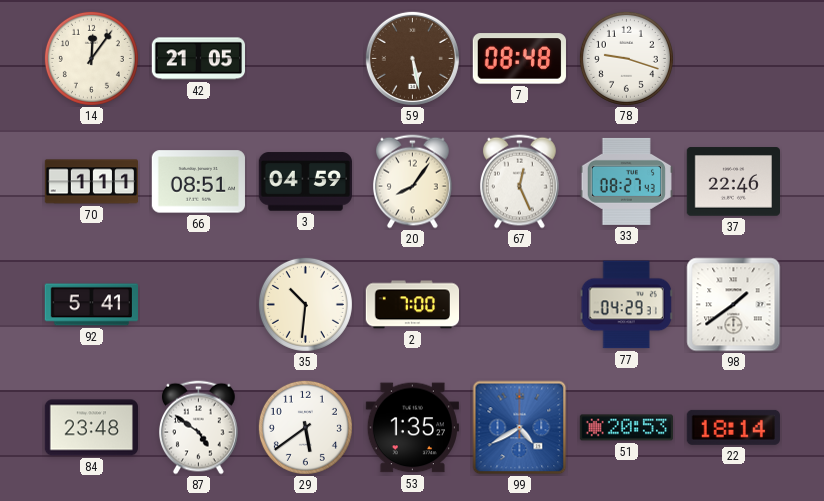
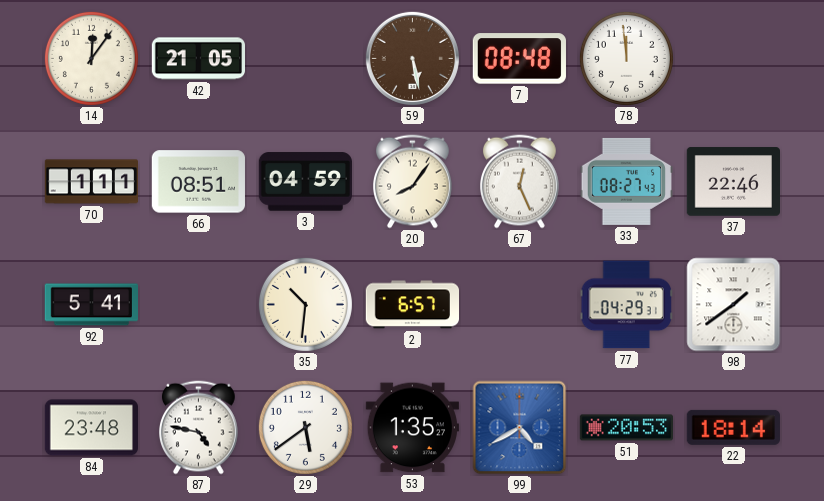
78: 9:18 -> 11:59
2: 7:00 -> 6:57
87: 4:51 -> 4:47
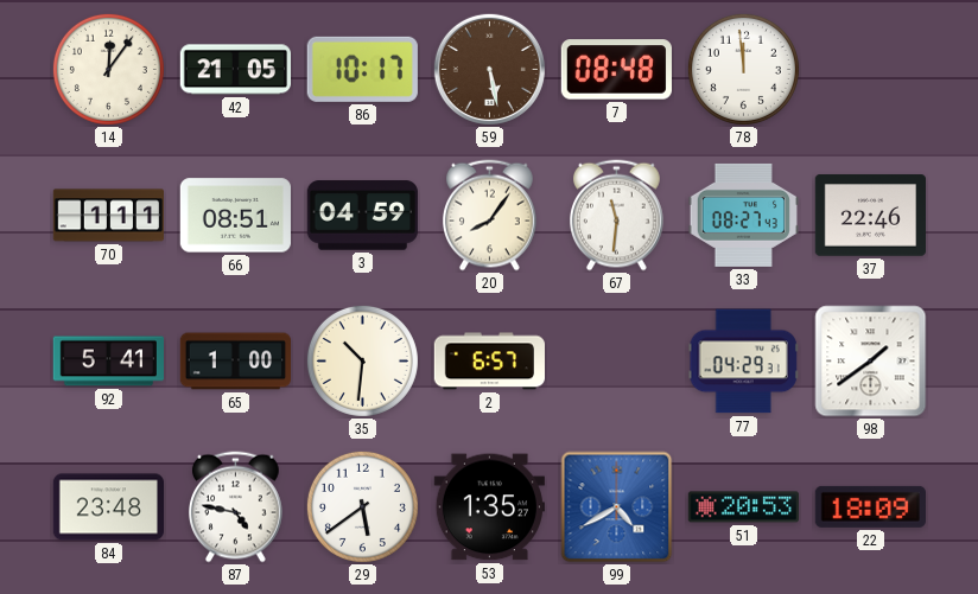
86: none -> 10:17
67: 12:26 -> 11:31
65: none -> 1:00
22: 18:14 -> 18:09
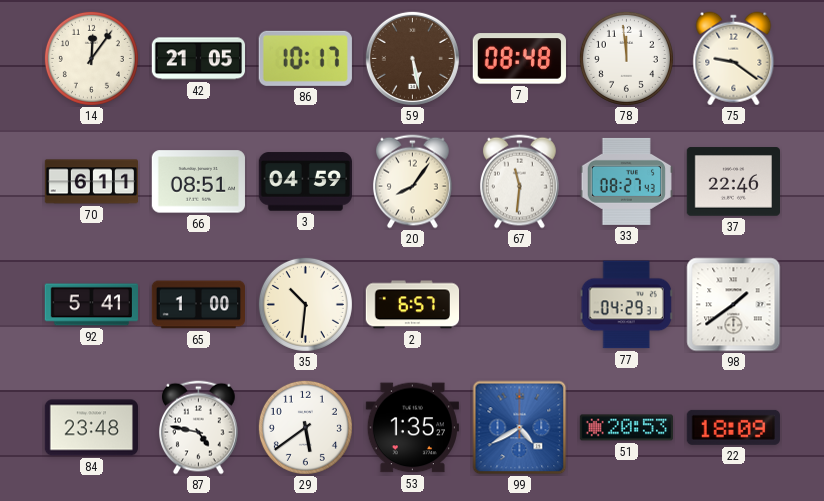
75: none -> 9:21
70: 1:11 -> 6:11
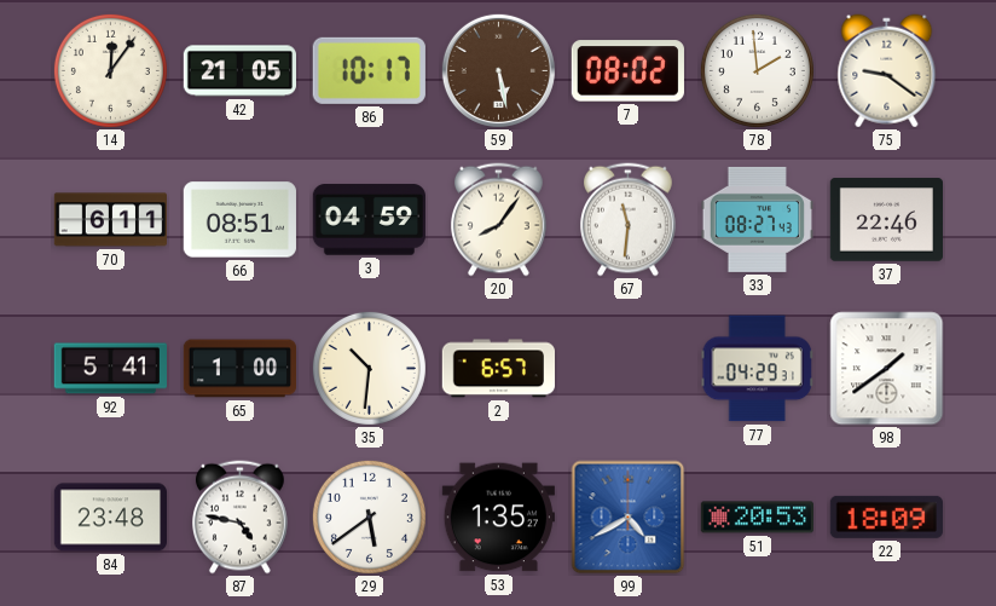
7: 08:48 -> 08:02
78: 11:59 -> 1:59
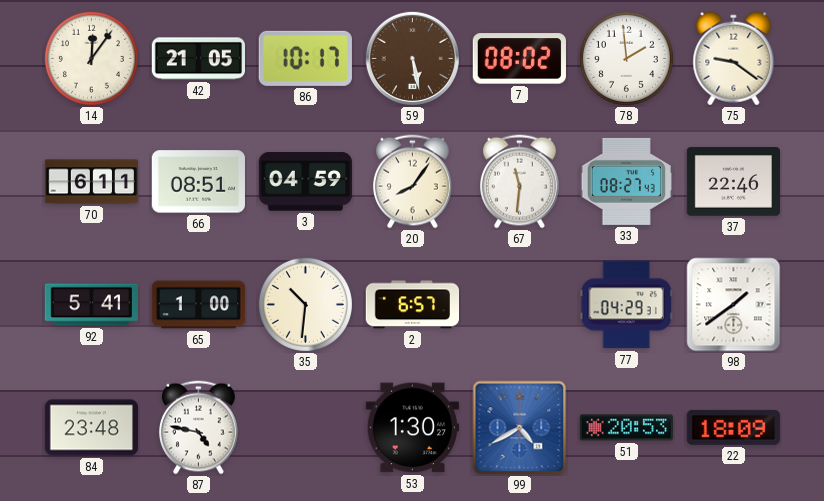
29: 5:39 -> none
53: 1:35 -> 1:30
